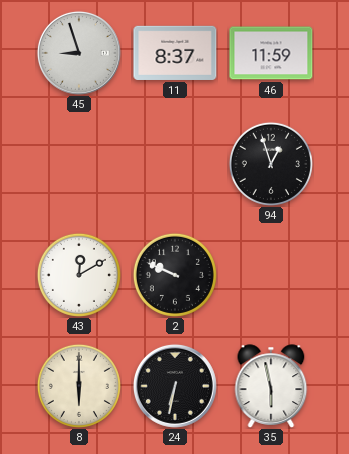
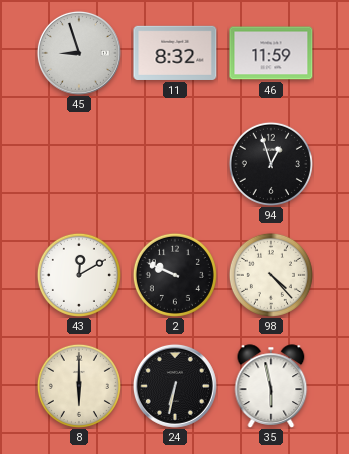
11: 8:37 -> 8:32
98: none -> 4:23
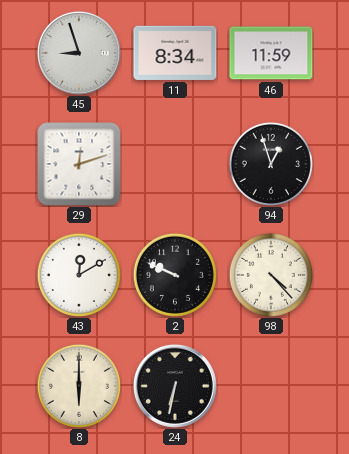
11: 8:32 -> 8:34
29: none -> 12:12
35: 5:58 -> none
